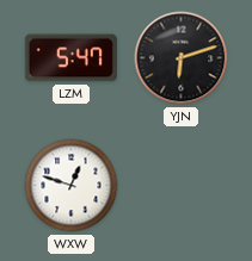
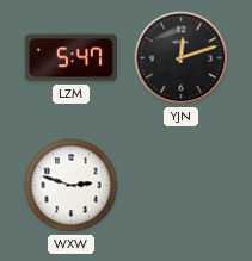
YJN: 6:12 -> 12:12
WXW: 12:48 -> 2:48
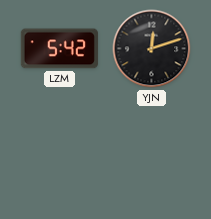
LZM: 5:47 -> 5:42
WXW: 2:48 -> none
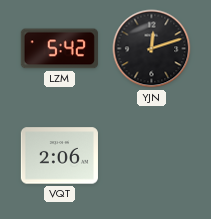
VQT: none -> 2:06
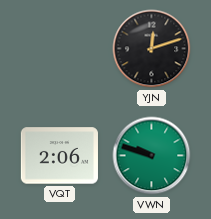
LZM: 5:42 -> none
VWN: none -> 9:48
